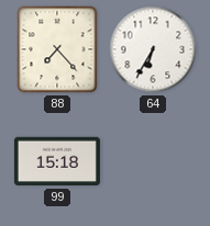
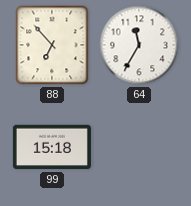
88: 7:23 -> 6:53
64: 6:35 -> 11:35
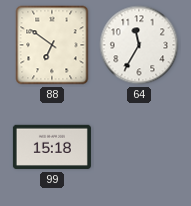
88: 6:53 -> 6:51
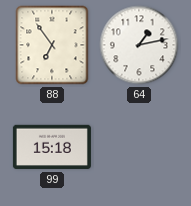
88: 6:51 -> 6:54
64: 11:35 -> 1:13
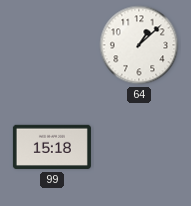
88: 6:54 -> none
64: 1:13 -> 1:08
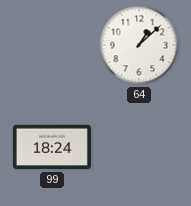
99: 15:18 -> 18:24
